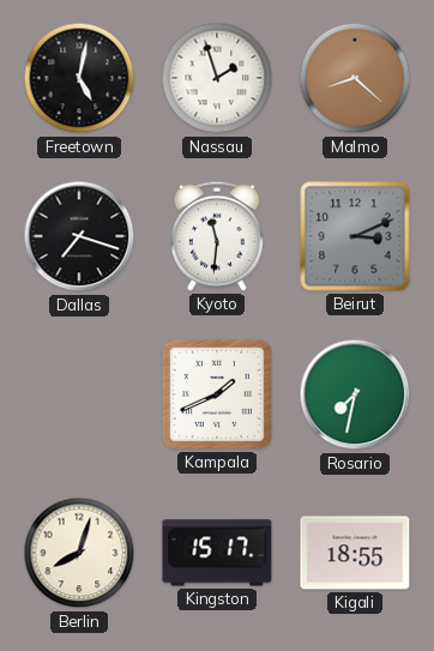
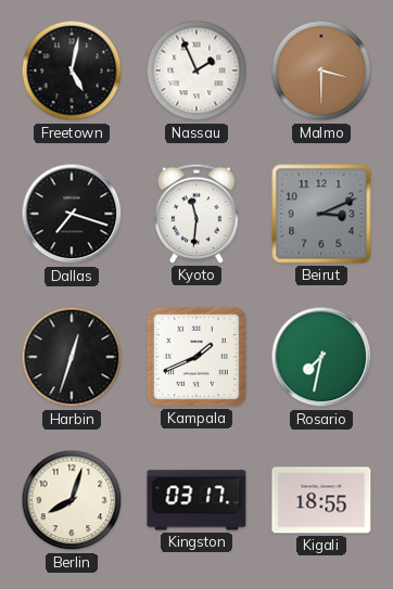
Nassau: 1:57 -> 1:56
Malmo: 8:22 -> 3:30
Harbin: none -> 12:33
Kingston: 15:17 -> 03:17
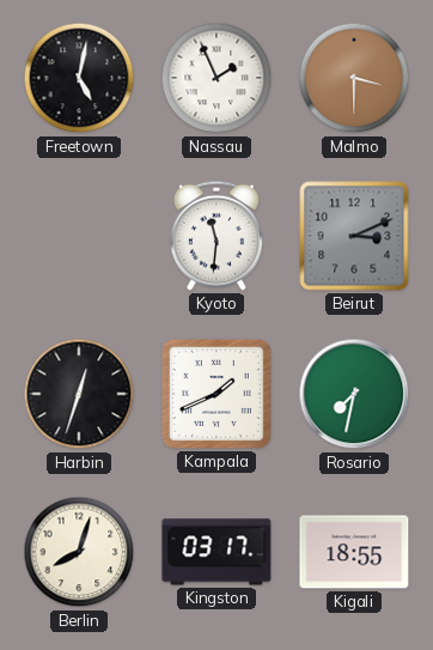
Dallas: 7:18 -> none
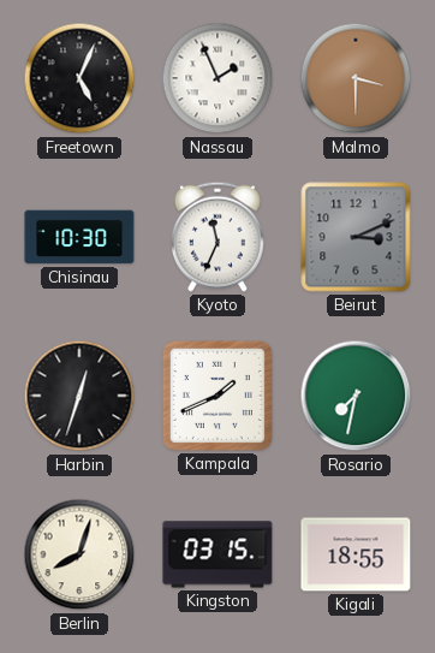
Freetown: 5:02 -> 5:04
Chisinau: none -> 10:30
Kyoto: 11:31 -> 11:34
Kingston: 03:17 -> 03:15
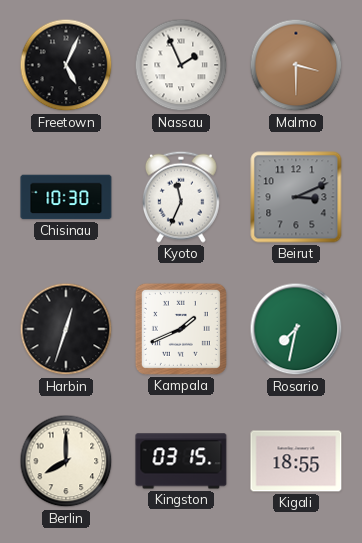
Berlin: 8:03 -> 8:00
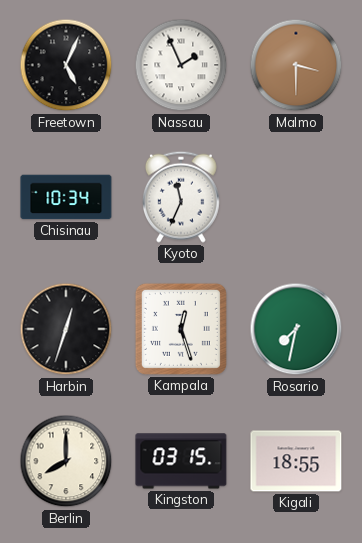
Chisinau: 10:30 -> 10:34
Beirut: 3:11 -> none
Kampala: 1:41 -> 12:27
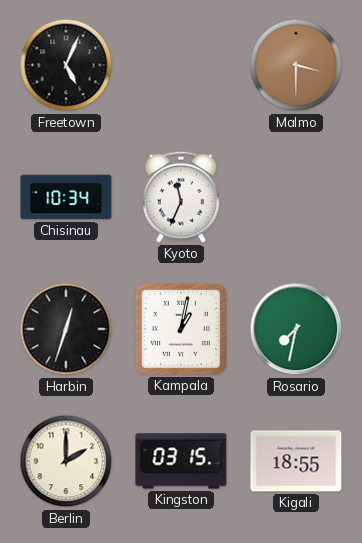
Nassau: 1:56 -> none
Kampala: 12:27 -> 1:02
Berlin: 8:00 -> 2:00
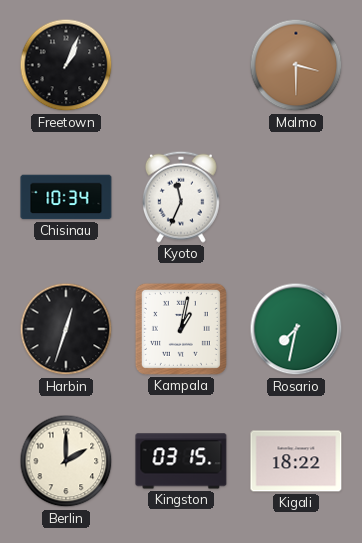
Freetown: 5:04 -> 1:04
Kigali: 18:55 -> 18:22
